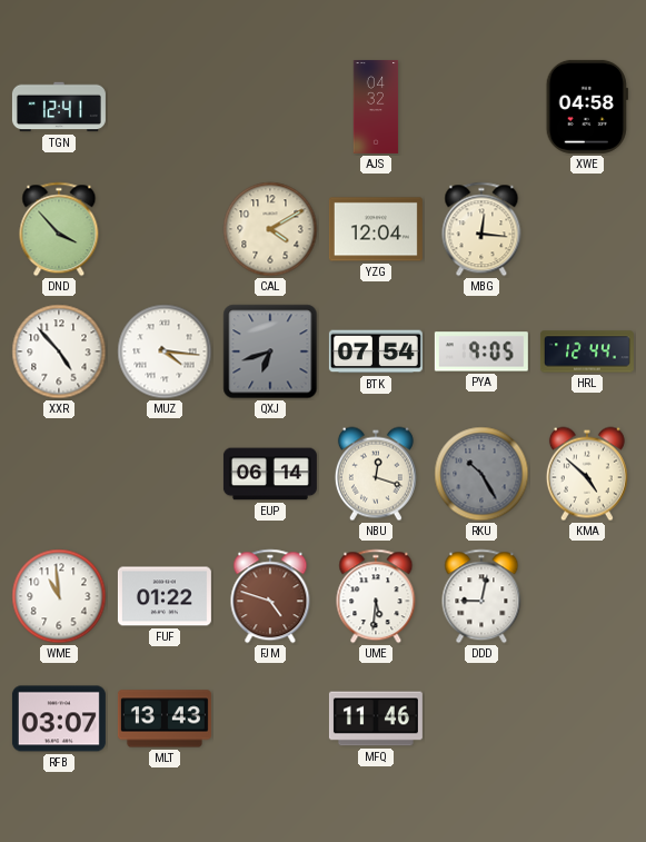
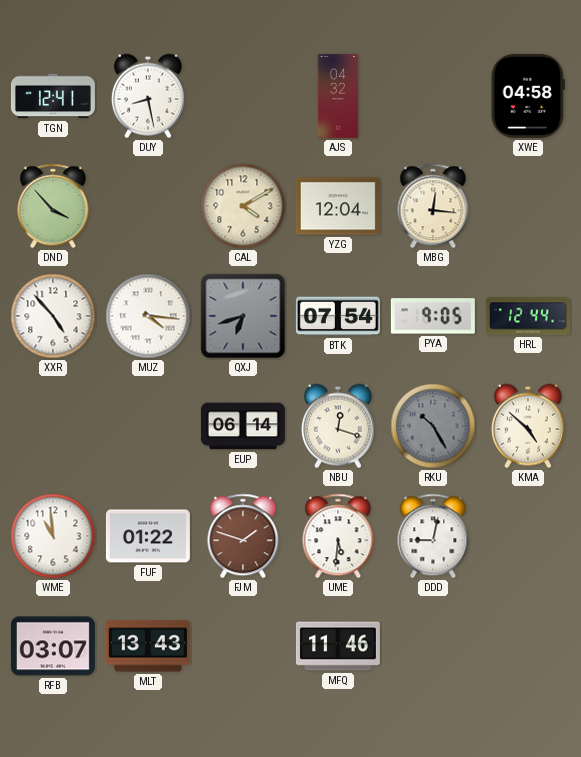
DUY: none -> 8:28
FJM: 4:48 -> 1:48
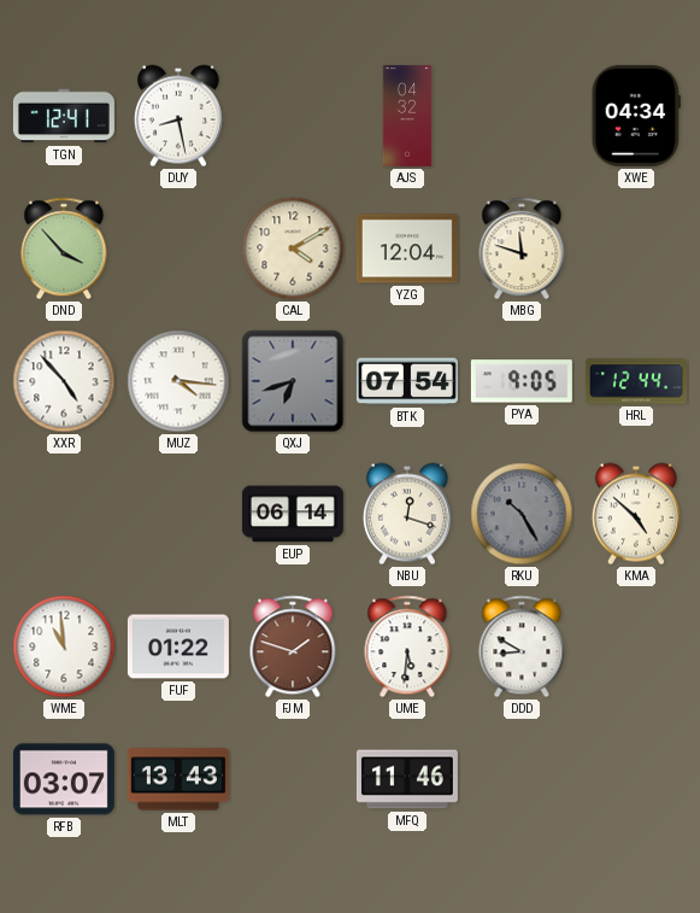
XWE: 04:58 -> 04:34
MBG: 12:16 -> 11:48
DDD: 9:02 -> 8:50
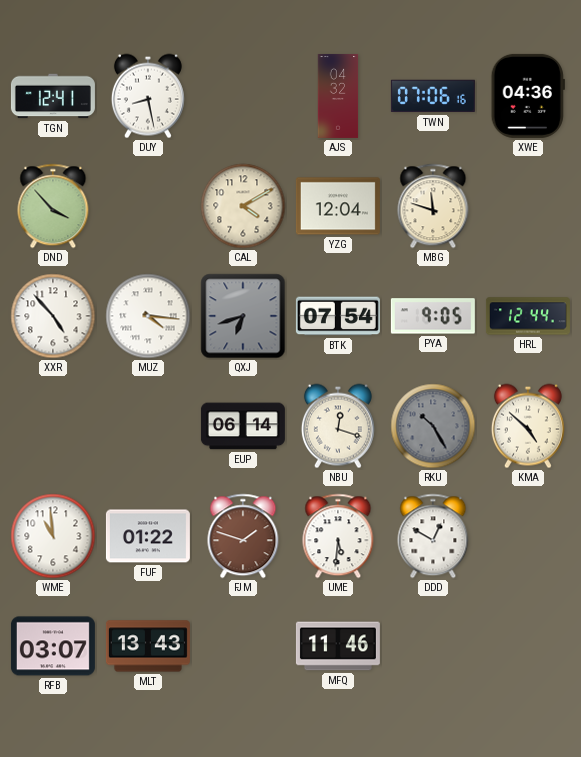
TWN: none -> 07:06
XWE: 04:34 -> 04:36
DDD: 8:50 -> 12:50
